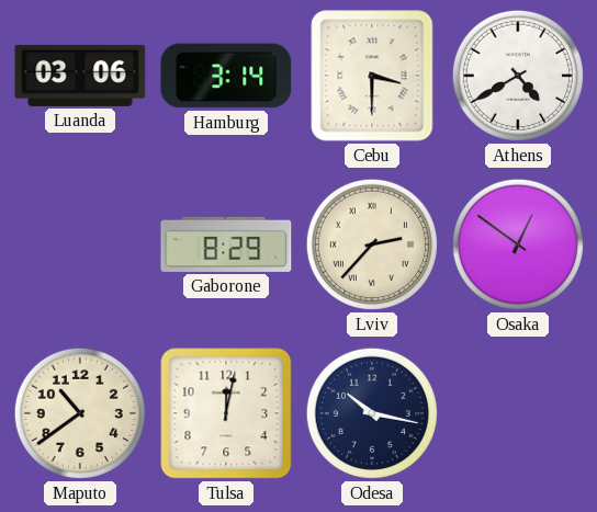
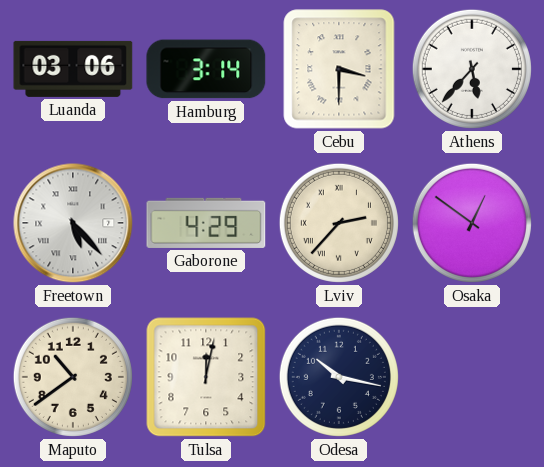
Athens: 4:40 -> 5:37
Freetown: none -> 5:23
Gaborone: 8:29 -> 4:29
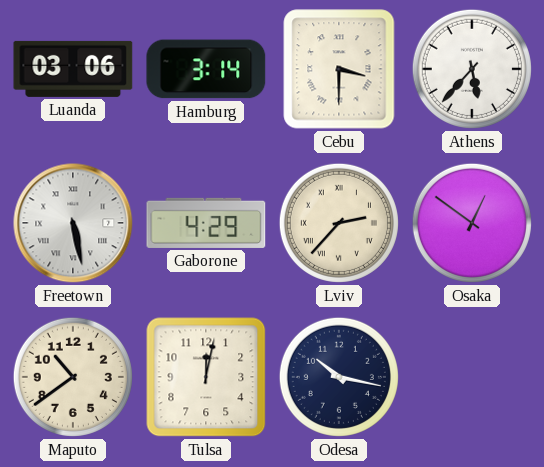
Freetown: 5:23 -> 5:28
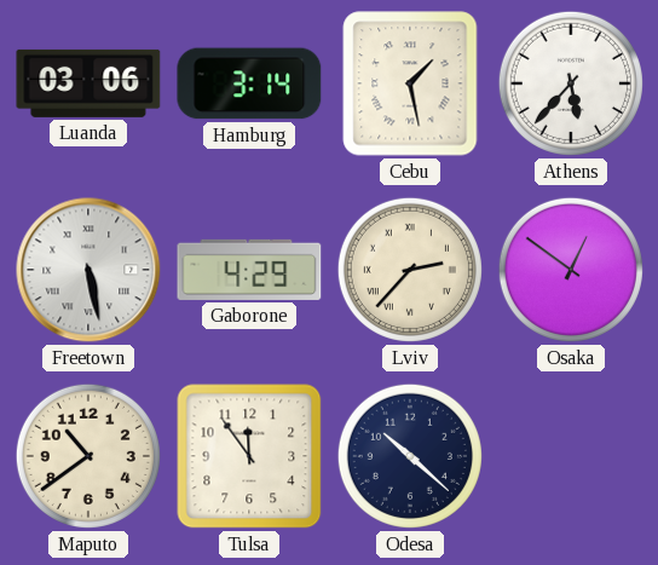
Cebu: 3:30 -> 1:28
Tulsa: 12:02 -> 11:54
Odesa: 10:17 -> 10:22
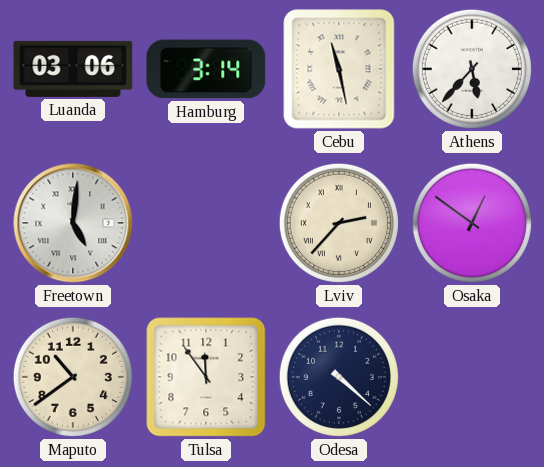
Cebu: 1:28 -> 11:28
Freetown: 5:28 -> 5:01
Gaborone: 4:29 -> none
Odesa: 10:22 -> 4:22
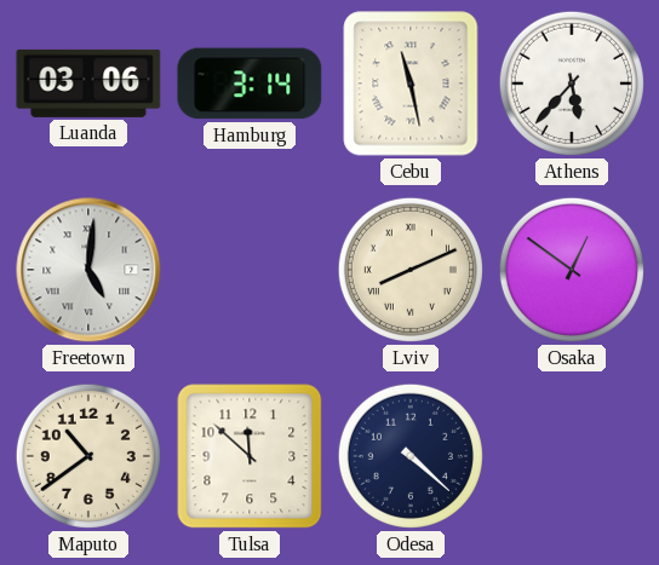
Lviv: 2:37 -> 8:11
Tulsa: 11:54 -> 11:52
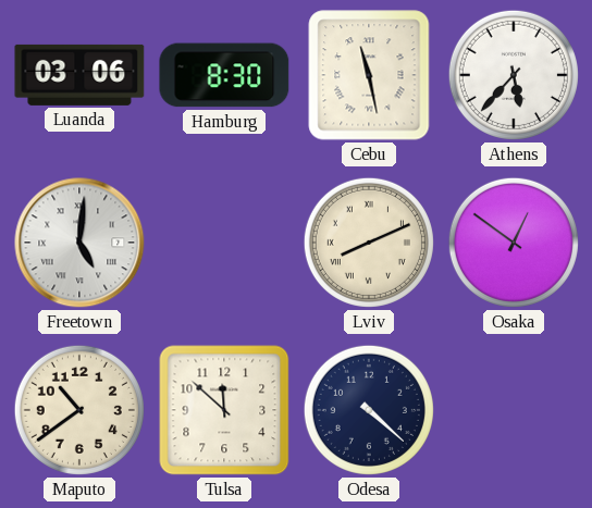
Hamburg: 3:14 -> 8:30
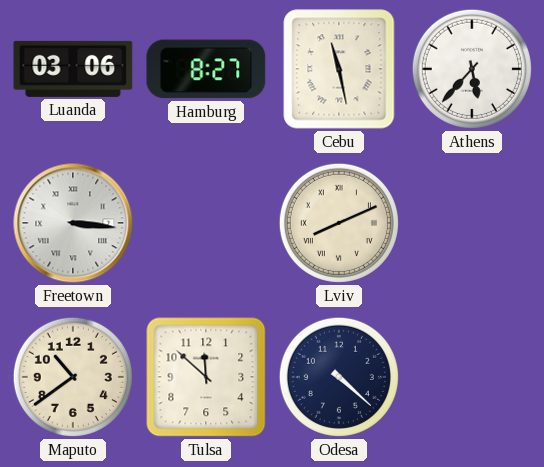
Hamburg: 8:30 -> 8:27
Freetown: 5:01 -> 3:16
Osaka: 12:51 -> none
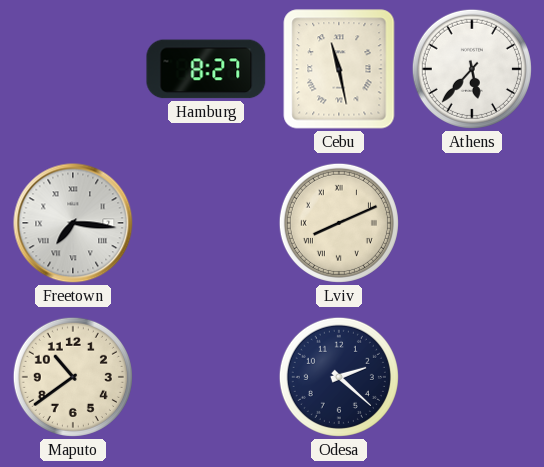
Luanda: 03:06 -> none
Freetown: 3:16 -> 7:16
Tulsa: 11:52 -> none
Odesa: 4:22 -> 2:22
